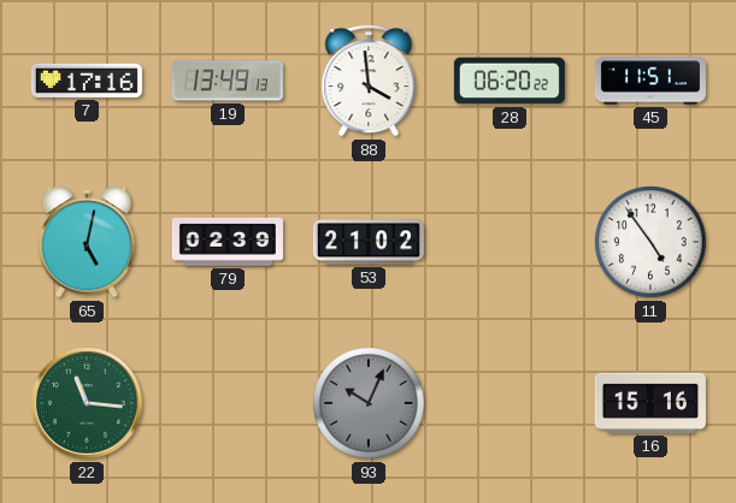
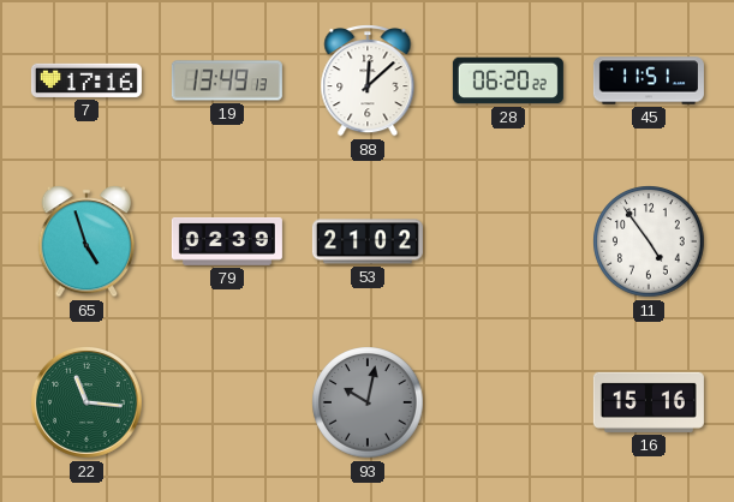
88: 3:59 -> 12:08
65: 5:02 -> 4:57
93: 10:04 -> 10:02
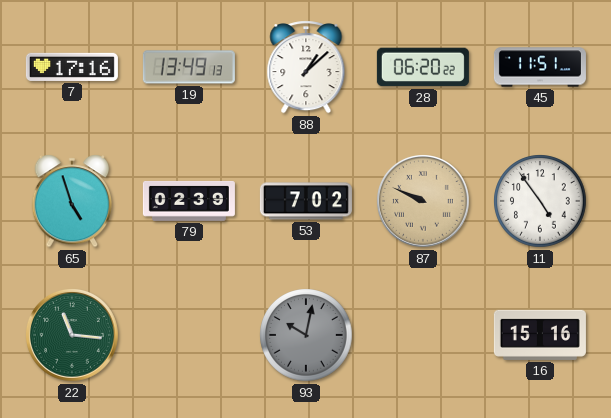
88: 12:08 -> 1:08
53: 21:02 -> 7:02
87: none -> 9:49
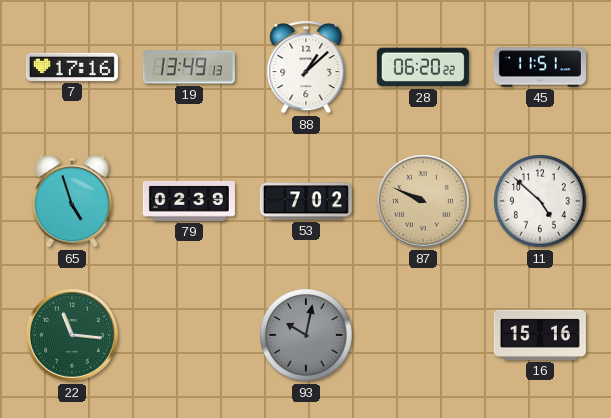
11: 4:54 -> 4:52
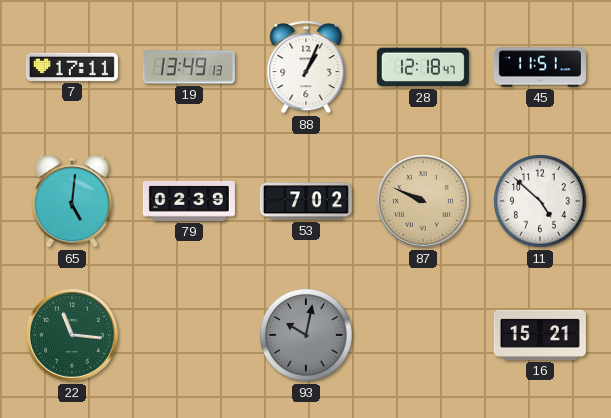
7: 17:16 -> 17:11
88: 1:08 -> 1:04
28: 06:20 -> 12:18
65: 4:57 -> 5:01
16: 15:16 -> 15:21
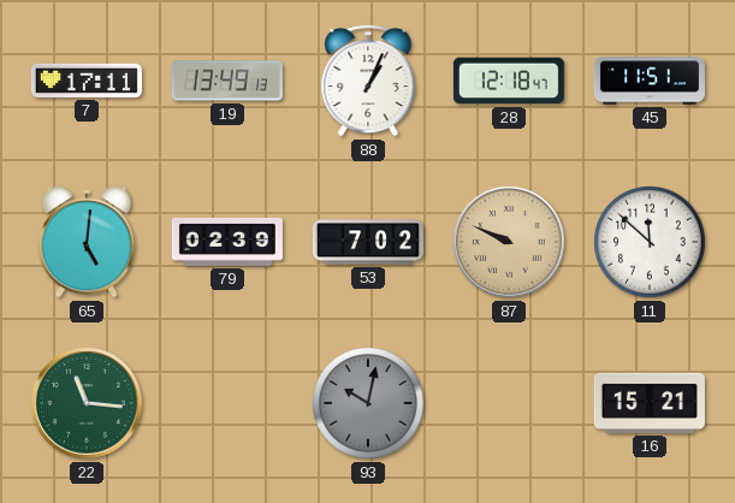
11: 4:52 -> 11:52
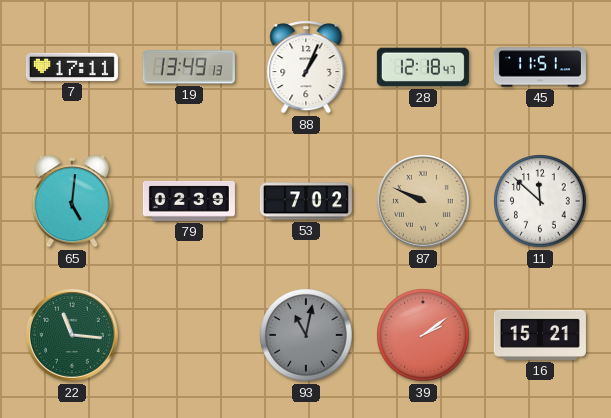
93: 10:02 -> 11:02
39: none -> 2:09
